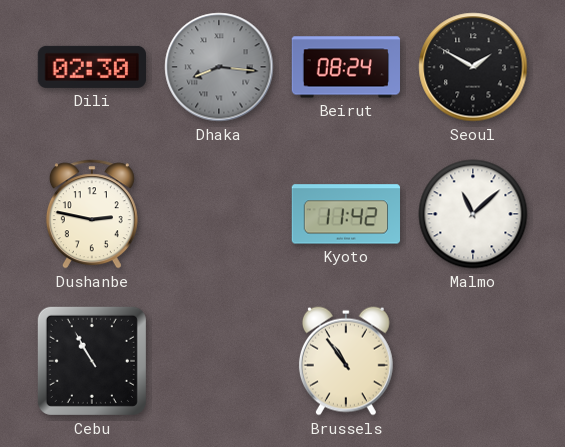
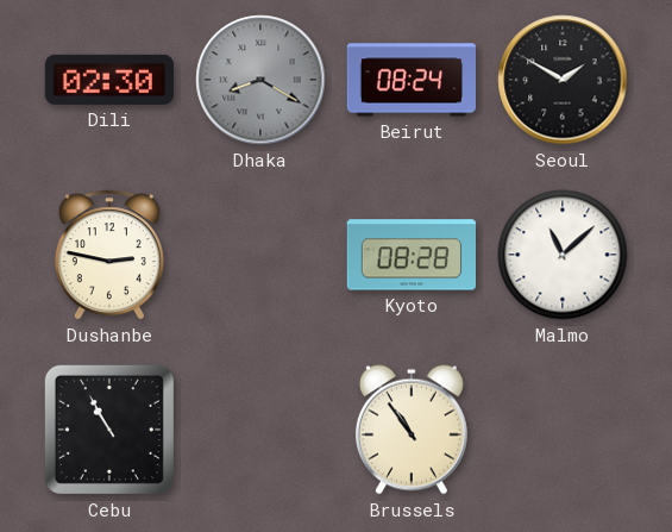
Dhaka: 8:16 -> 8:20
Kyoto: 11:42 -> 08:28
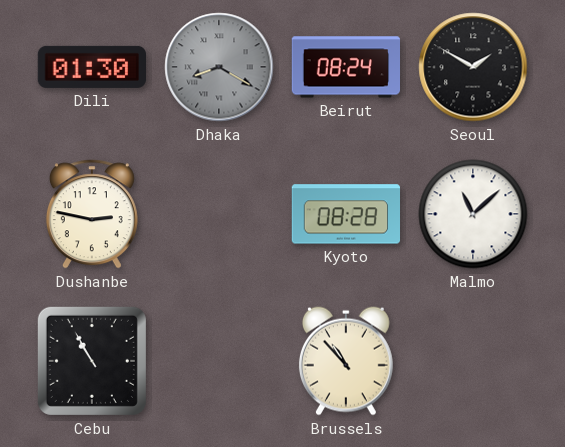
Dili: 02:30 -> 01:30
Brussels: 10:54 -> 10:53
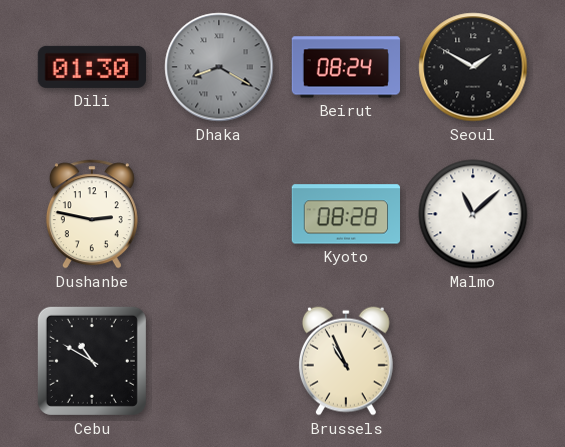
Cebu: 10:55 -> 10:50
Brussels: 10:53 -> 10:56
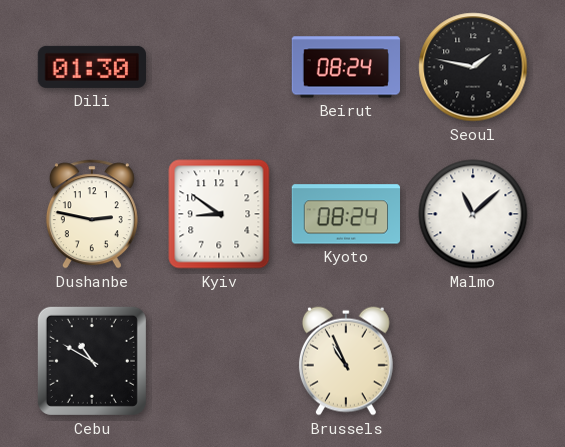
Dhaka: 8:20 -> none
Seoul: 1:50 -> 1:47
Kyiv: none -> 8:51
Kyoto: 08:28 -> 08:24
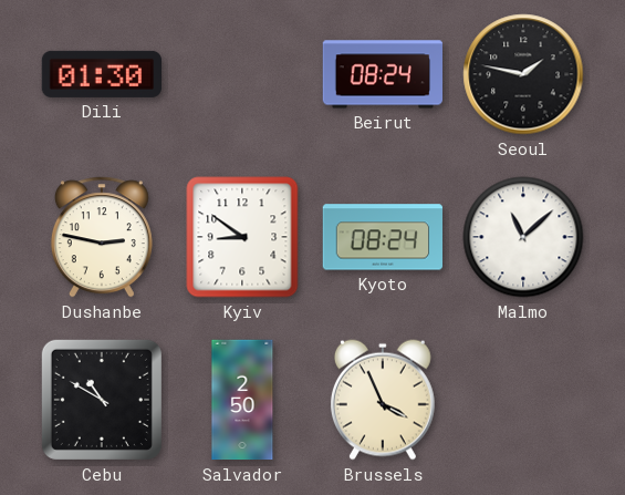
Salvador: none -> 2:50
Brussels: 10:56 -> 3:56
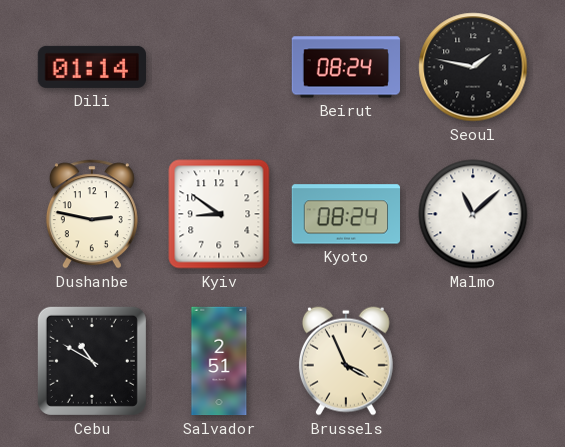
Dili: 01:30 -> 01:14
Salvador: 2:50 -> 2:51
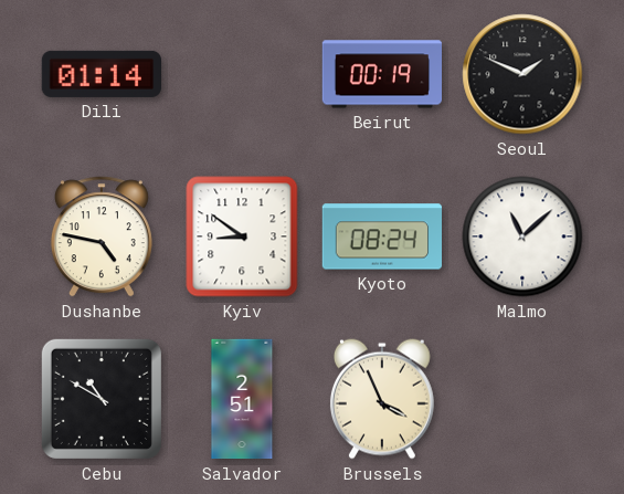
Beirut: 08:24 -> 00:19
Seoul: 1:47 -> 1:49
Dushanbe: 2:47 -> 4:47
